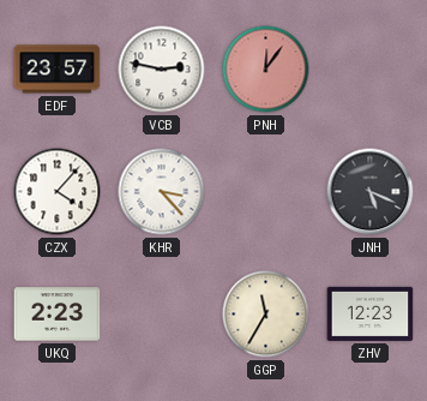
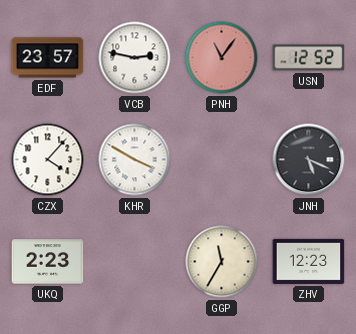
PNH: 12:06 -> 11:06
USN: none -> 12:52
KHR: 3:23 -> 3:50
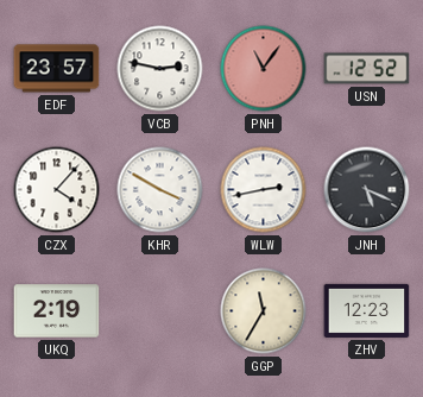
WLW: none -> 2:43
UKQ: 2:23 -> 2:19
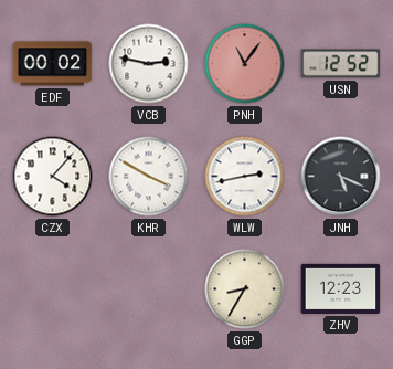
EDF: 23:57 -> 00:02
UKQ: 2:19 -> none
GGP: 11:35 -> 8:35
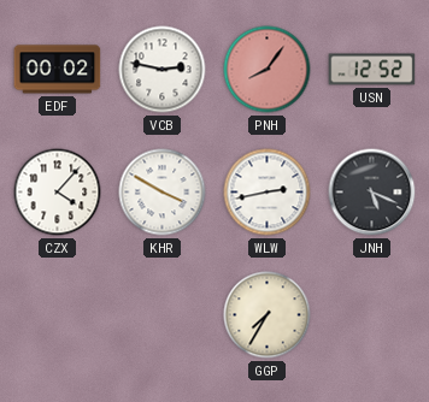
PNH: 11:06 -> 8:06
GGP: 8:35 -> 7:35
ZHV: 12:23 -> none
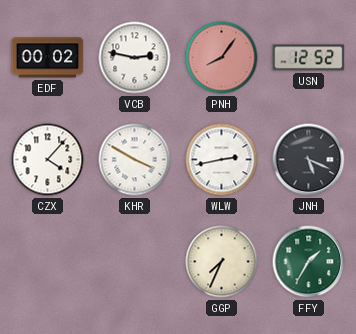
GGP: 7:35 -> 7:34
FFY: none -> 1:35
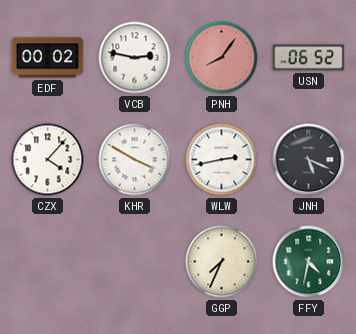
USN: 12:52 -> 06:52
FFY: 1:35 -> 4:32
